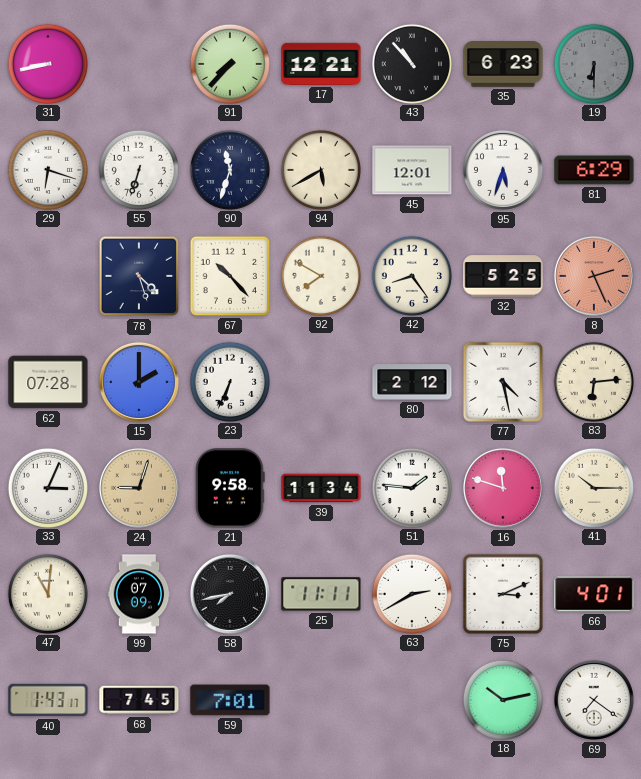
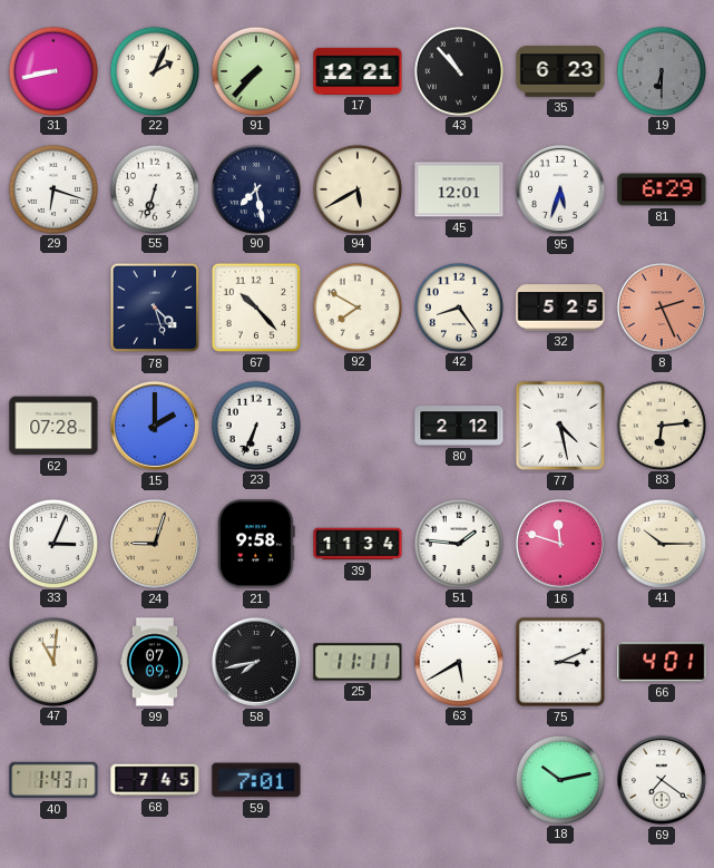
22: none -> 2:04
90: 11:33 -> 7:28
63: 2:40 -> 5:40
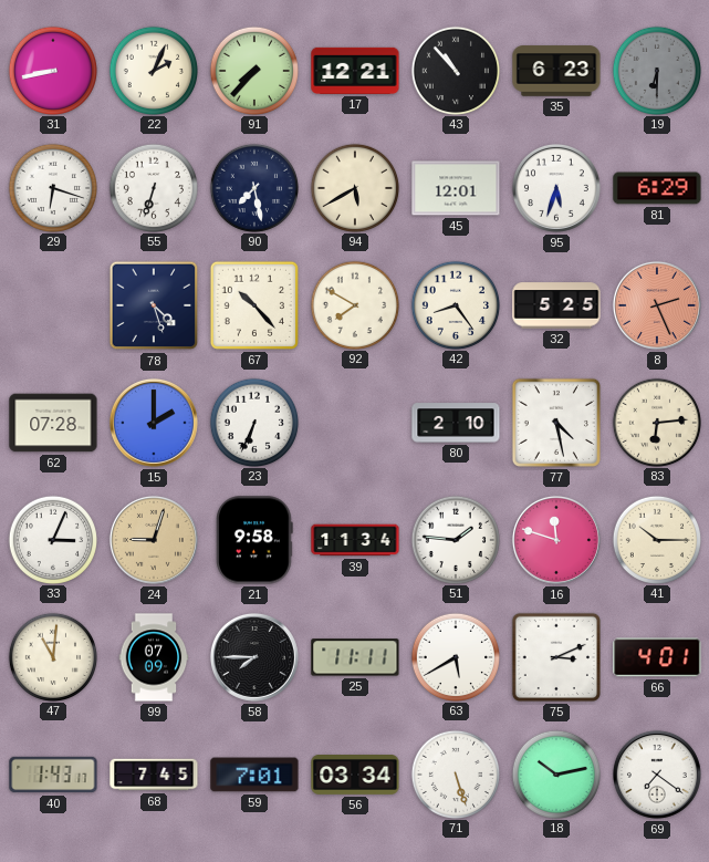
80: 2:12 -> 2:10
58: 7:43 -> 7:45
56: none -> 03:34
71: none -> 5:27
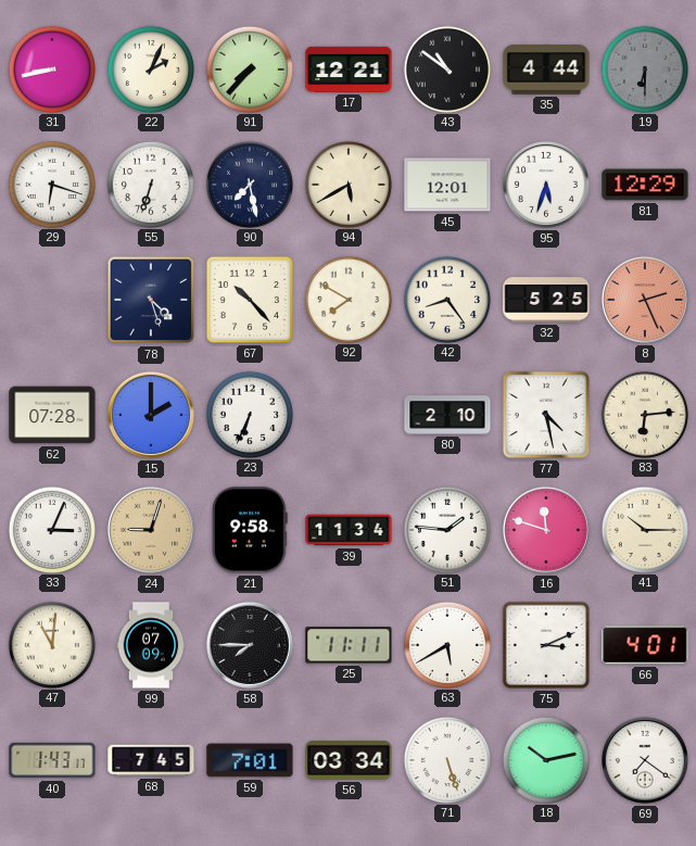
43: 10:53 -> 10:51
35: 6:23 -> 4:44
81: 6:29 -> 12:29
